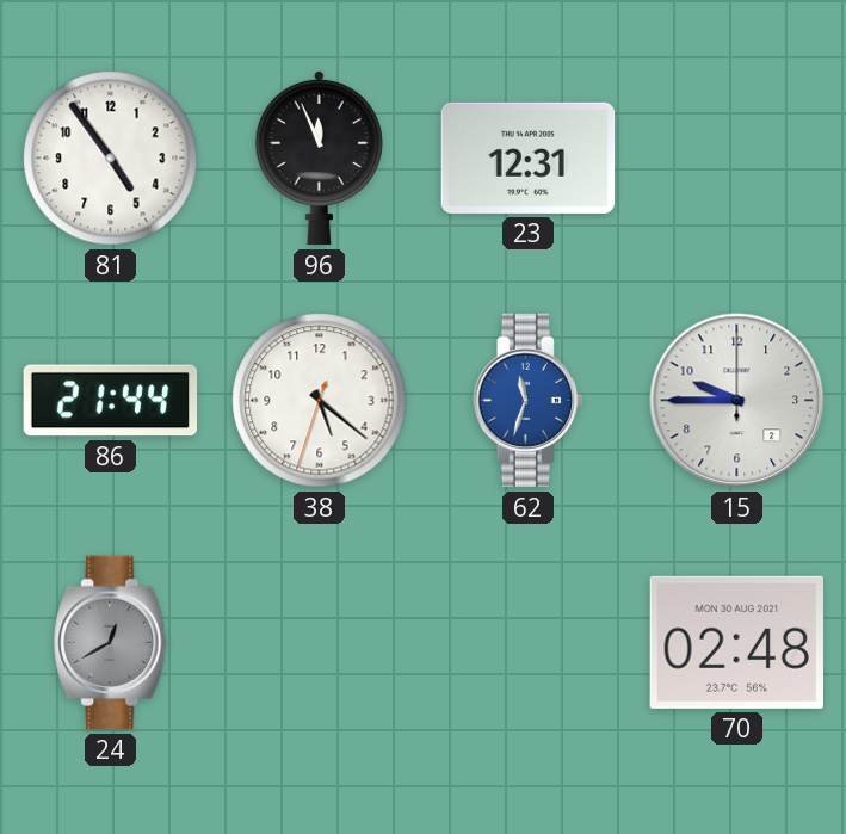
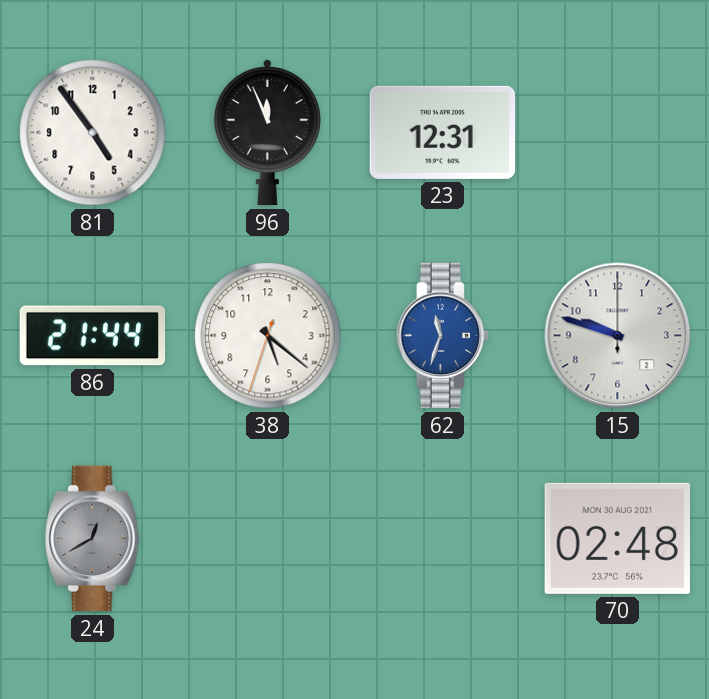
15: 9:45 -> 9:48
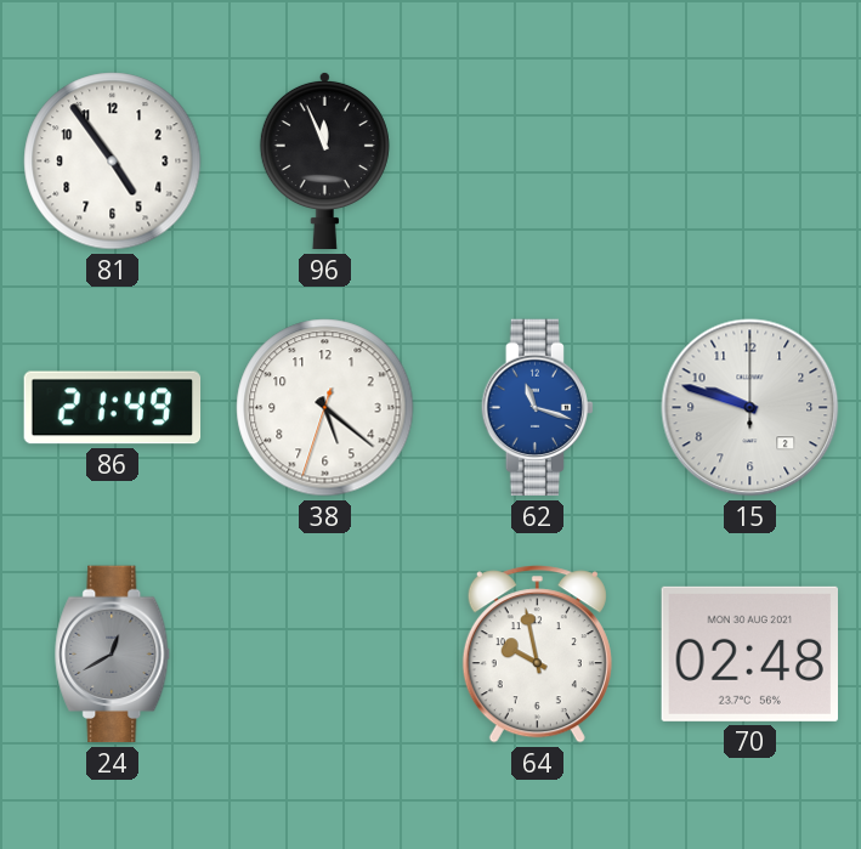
23: 12:31 -> none
86: 21:44 -> 21:49
62: 11:33 -> 11:18
64: none -> 9:58
